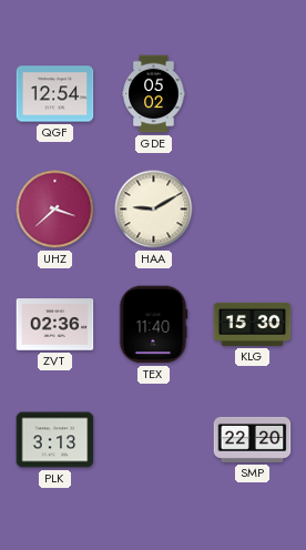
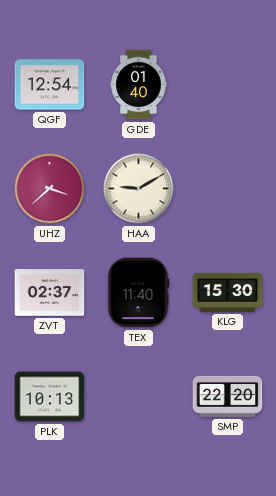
GDE: 05:02 -> 01:40
ZVT: 02:36 -> 02:37
PLK: 3:13 -> 10:13
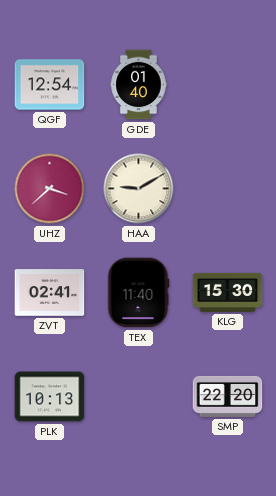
ZVT: 02:37 -> 02:41
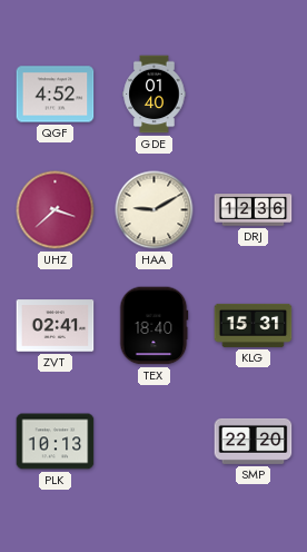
QGF: 12:54 -> 4:52
DRJ: none -> 12:36
TEX: 11:40 -> 18:40
KLG: 15:30 -> 15:31
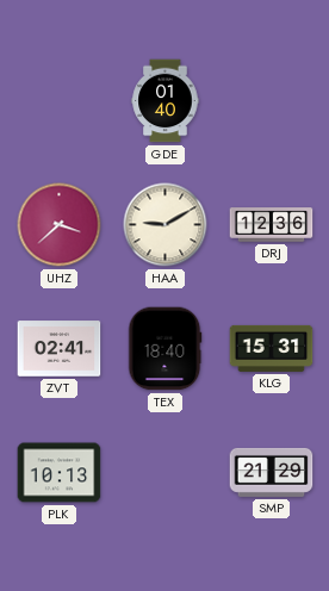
QGF: 4:52 -> none
SMP: 22:20 -> 21:29
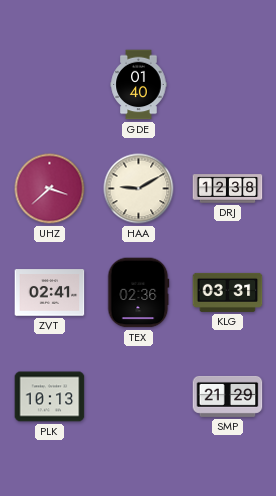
DRJ: 12:36 -> 12:38
TEX: 18:40 -> 02:36
KLG: 15:31 -> 03:31
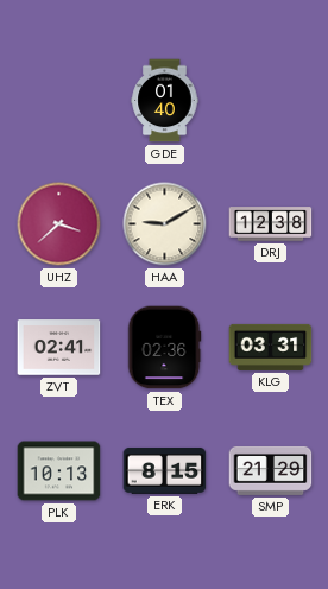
ERK: none -> 8:15
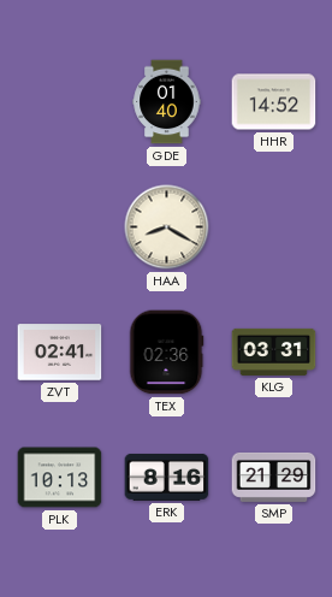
HHR: none -> 14:52
UHZ: 3:38 -> none
HAA: 9:10 -> 8:20
DRJ: 12:38 -> none
ERK: 8:15 -> 8:16
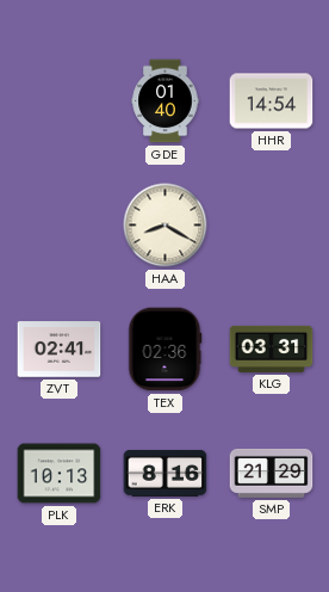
HHR: 14:52 -> 14:54
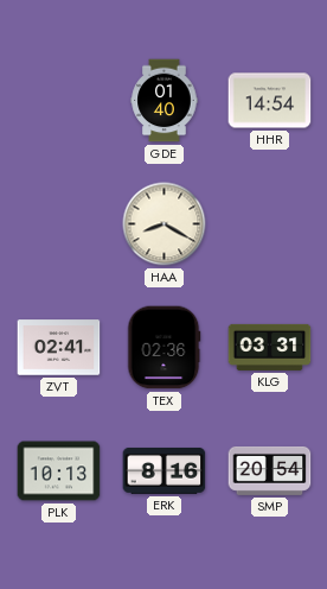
SMP: 21:29 -> 20:54
